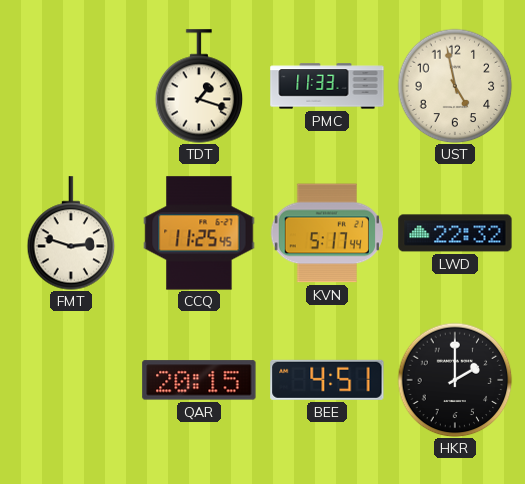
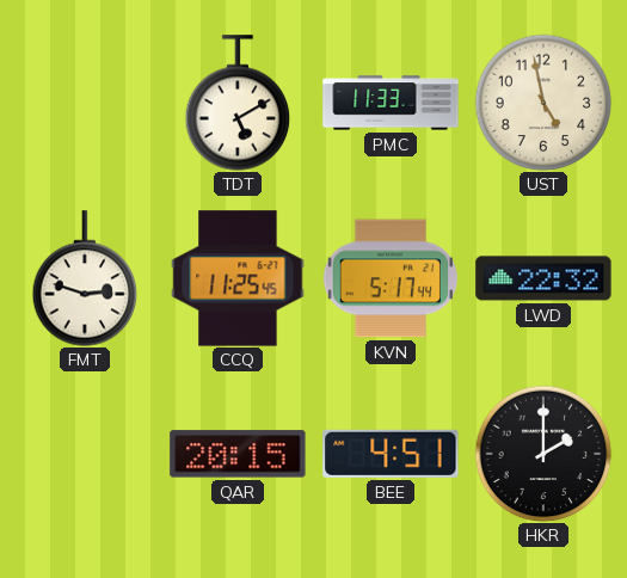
TDT: 1:18 -> 5:10
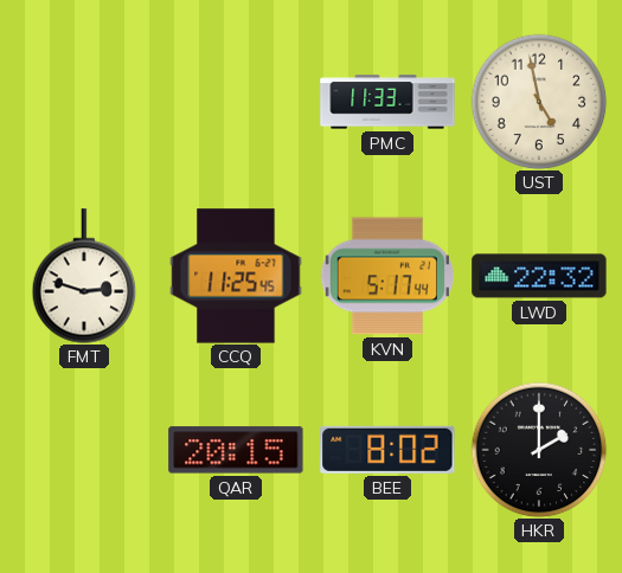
TDT: 5:10 -> none
BEE: 4:51 -> 8:02
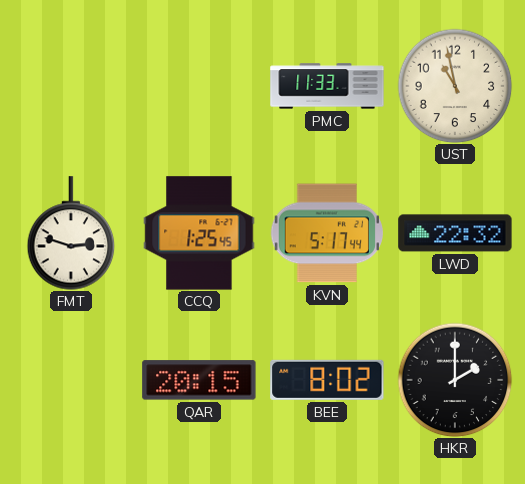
UST: 4:58 -> 10:58
CCQ: 11:25 -> 1:25
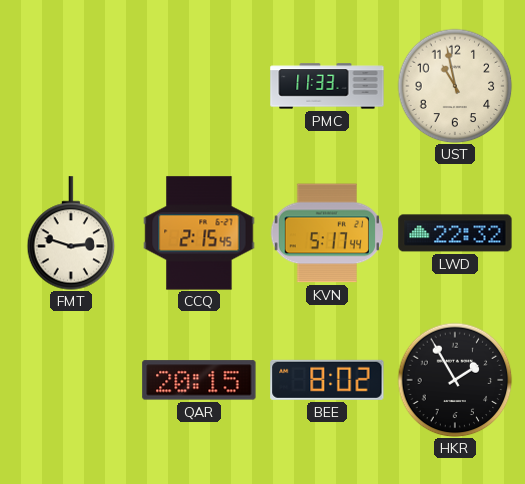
CCQ: 1:25 -> 2:15
HKR: 2:00 -> 1:55
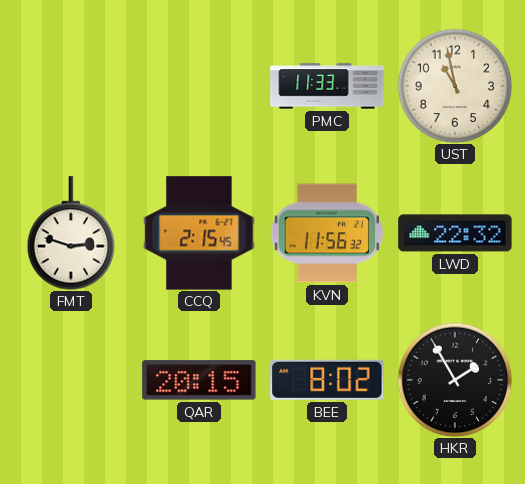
KVN: 5:17 -> 11:56
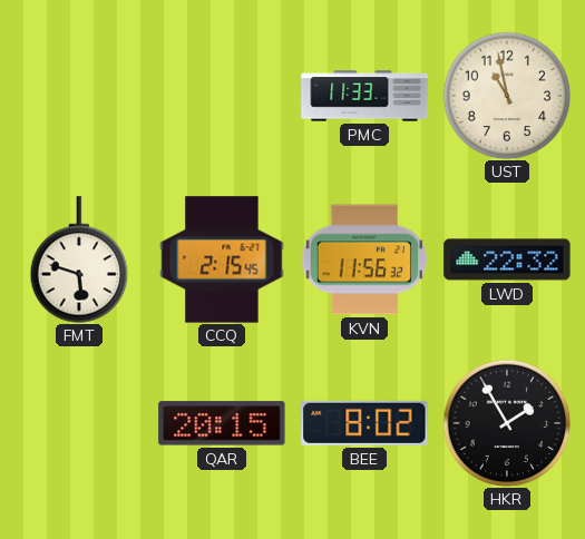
FMT: 2:48 -> 5:48
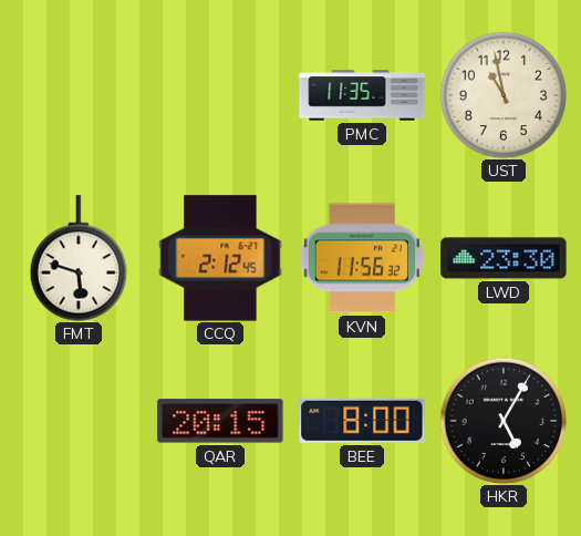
PMC: 11:33 -> 11:35
CCQ: 2:15 -> 2:12
LWD: 22:32 -> 23:30
BEE: 8:02 -> 8:00
HKR: 1:55 -> 5:05
